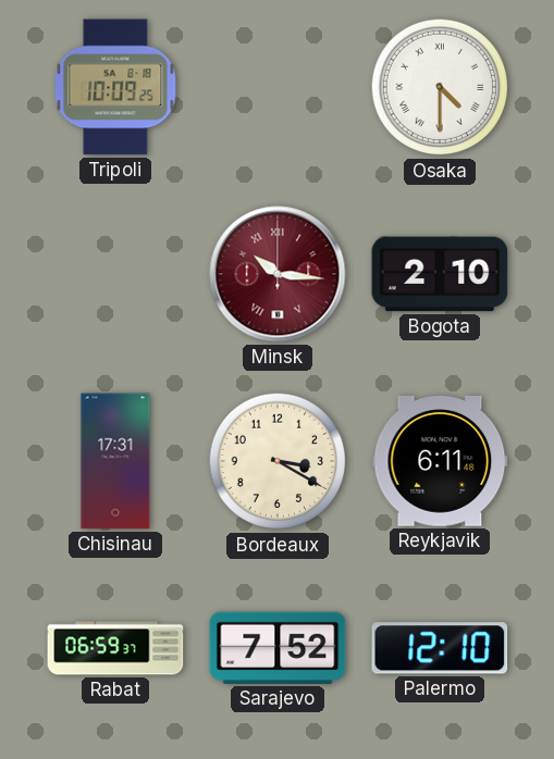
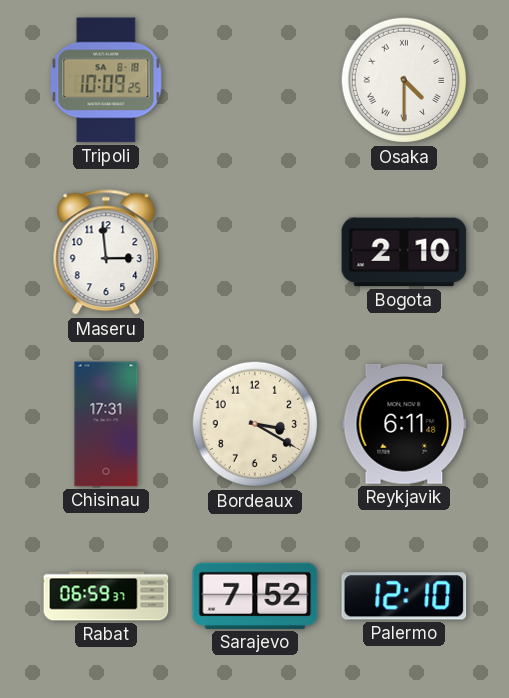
Maseru: none -> 2:59
Minsk: 10:16 -> none
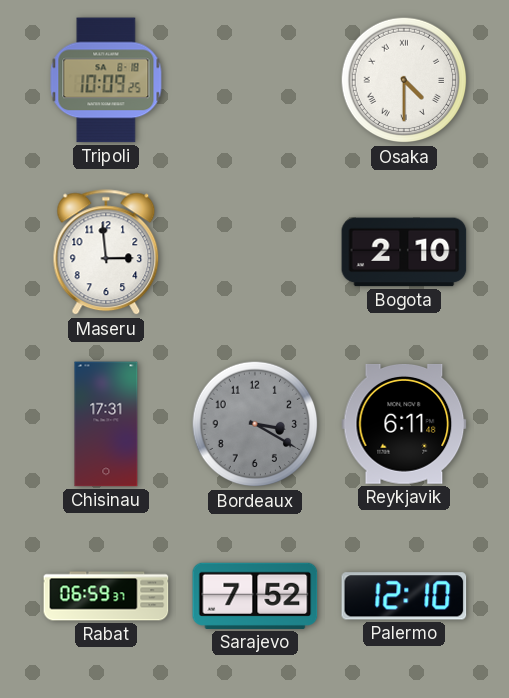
Bordeaux dial: cream -> grey
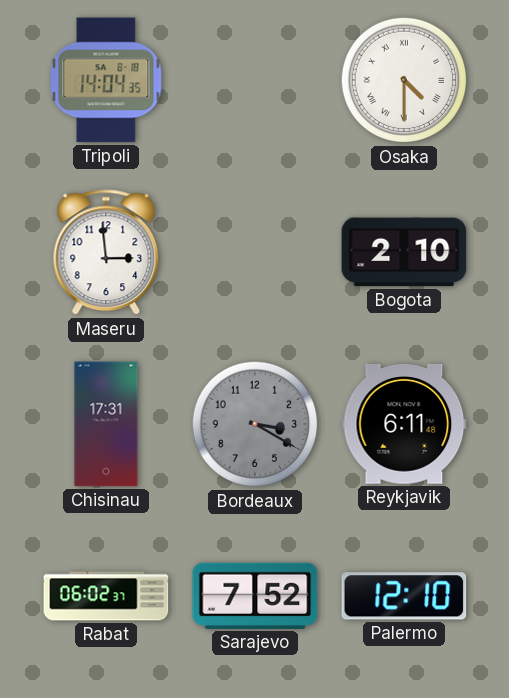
Tripoli: 10:09 -> 14:04
Rabat: 06:59 -> 06:02
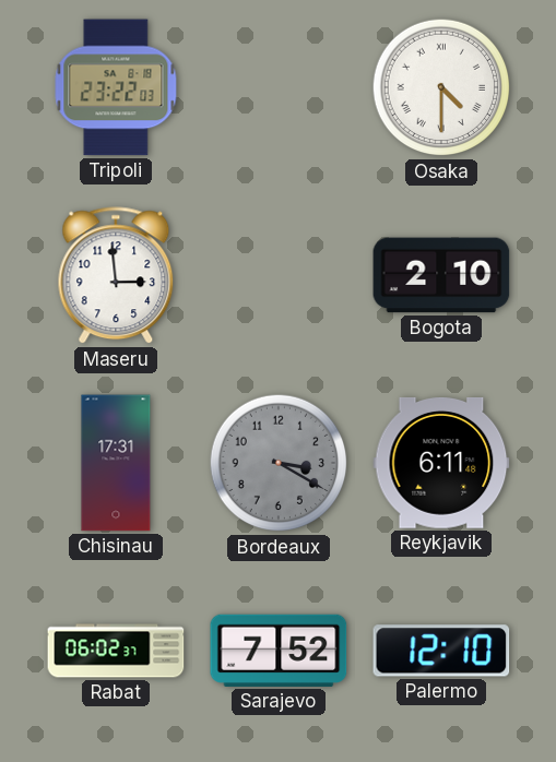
Tripoli: 14:04 -> 23:22
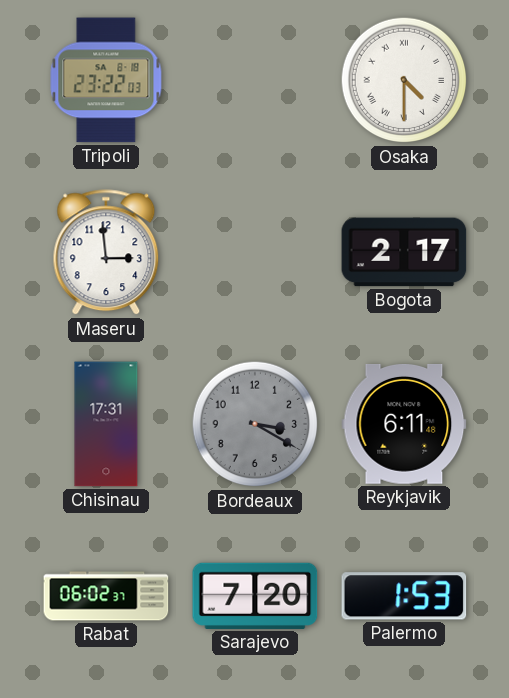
Bogota: 2:10 -> 2:17
Sarajevo: 7:52 -> 7:20
Palermo: 12:10 -> 1:53
